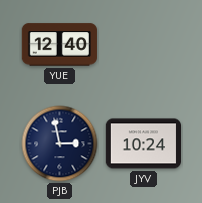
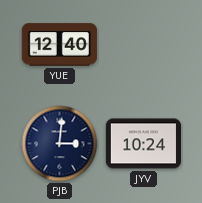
PJB: 2:58 -> 3:01
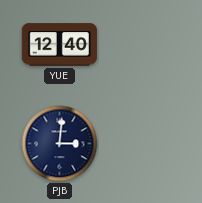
JYV: 10:24 -> none
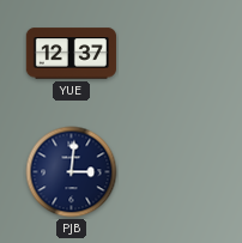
YUE: 12:40 -> 12:37
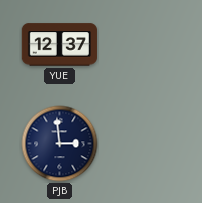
PJB: 3:01 -> 2:59
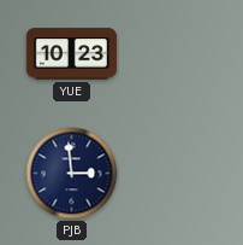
YUE: 12:37 -> 10:23
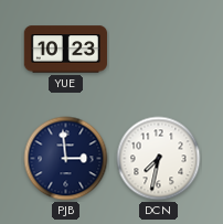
DCN: none -> 7:32
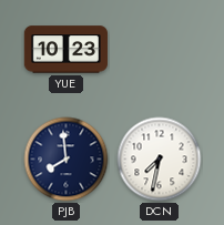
PJB: 2:59 -> 7:59
